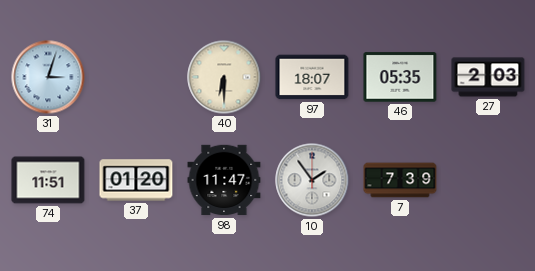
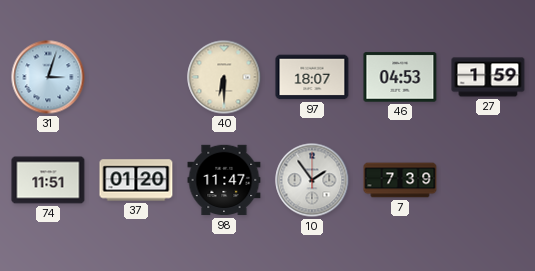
46: 05:35 -> 04:53
27: 2:03 -> 1:59
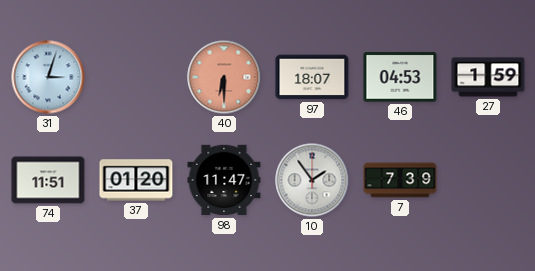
40 dial: cream -> salmon
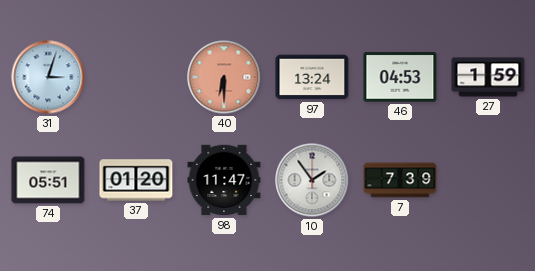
97: 18:07 -> 13:24
74: 11:51 -> 05:51
